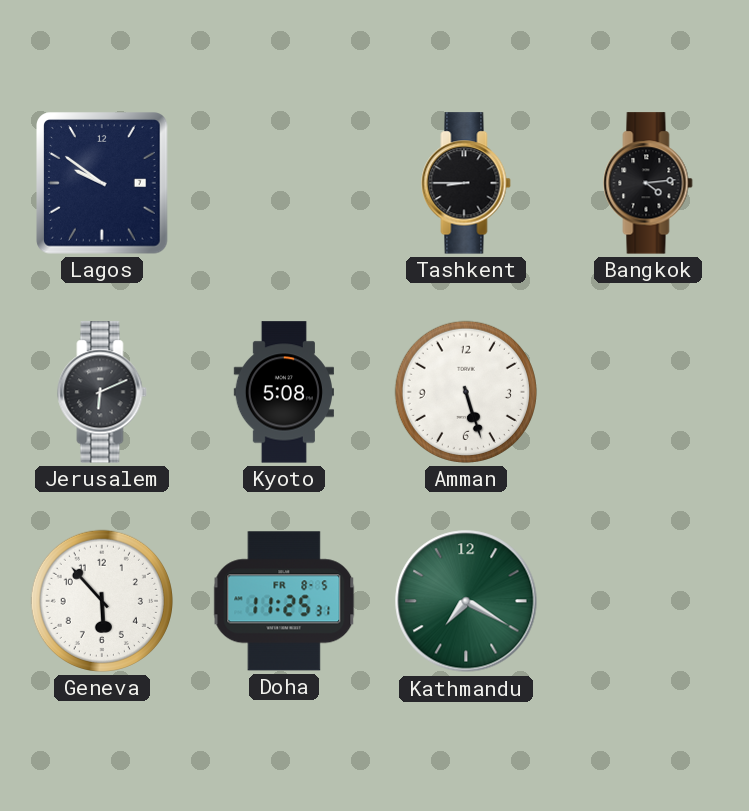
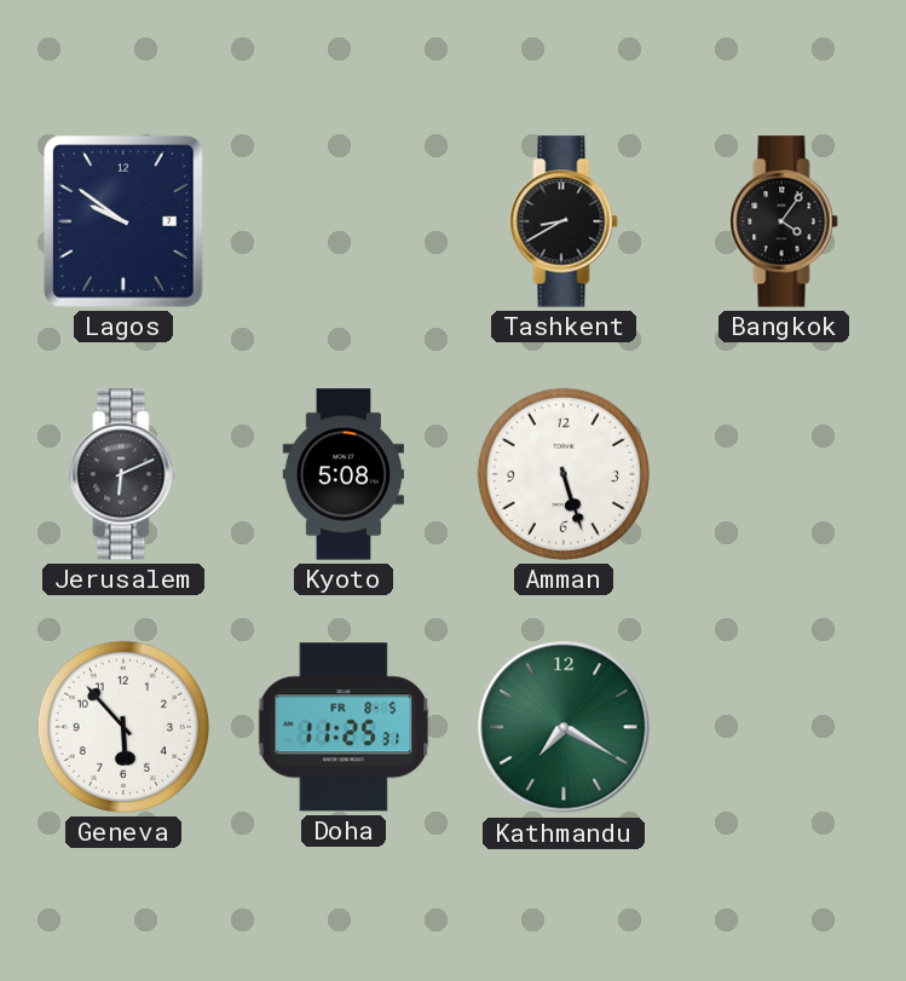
Tashkent: 8:45 -> 8:40
Bangkok: 4:14 -> 4:06
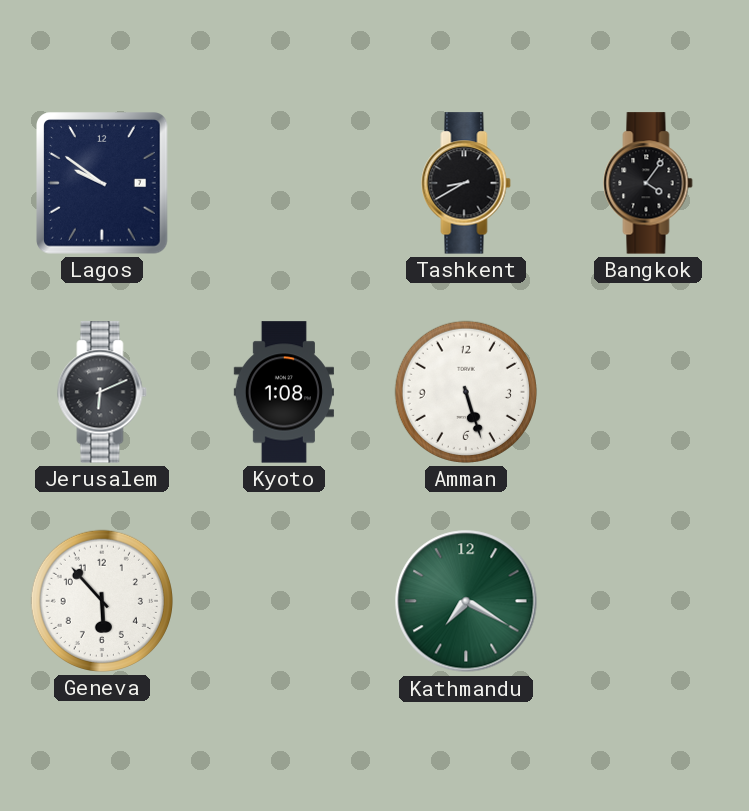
Kyoto: 5:08 -> 1:08
Doha: 11:25 -> none
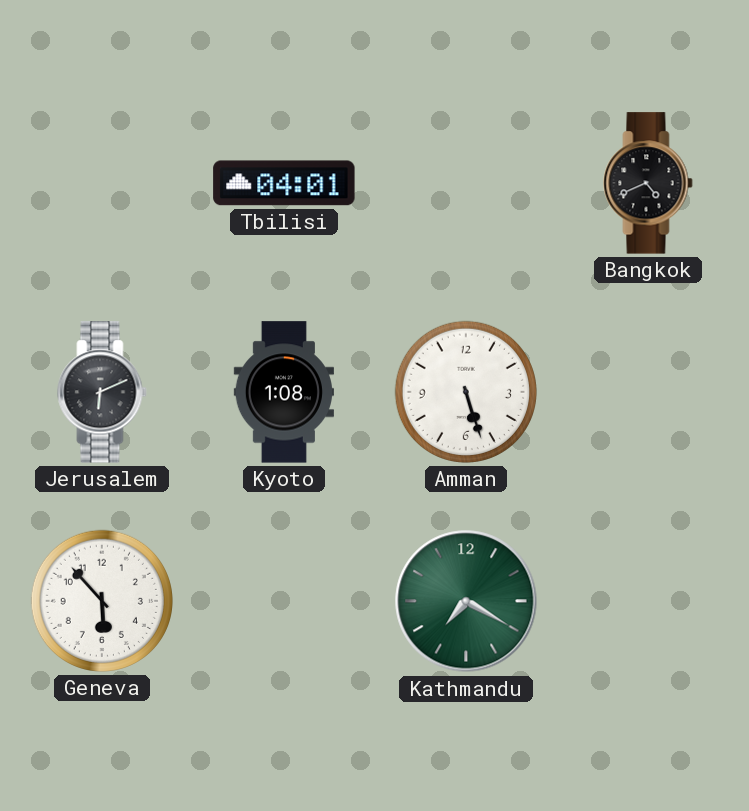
Lagos: 9:51 -> none
Tbilisi: none -> 04:01
Tashkent: 8:40 -> none
Bangkok: 4:06 -> 4:41
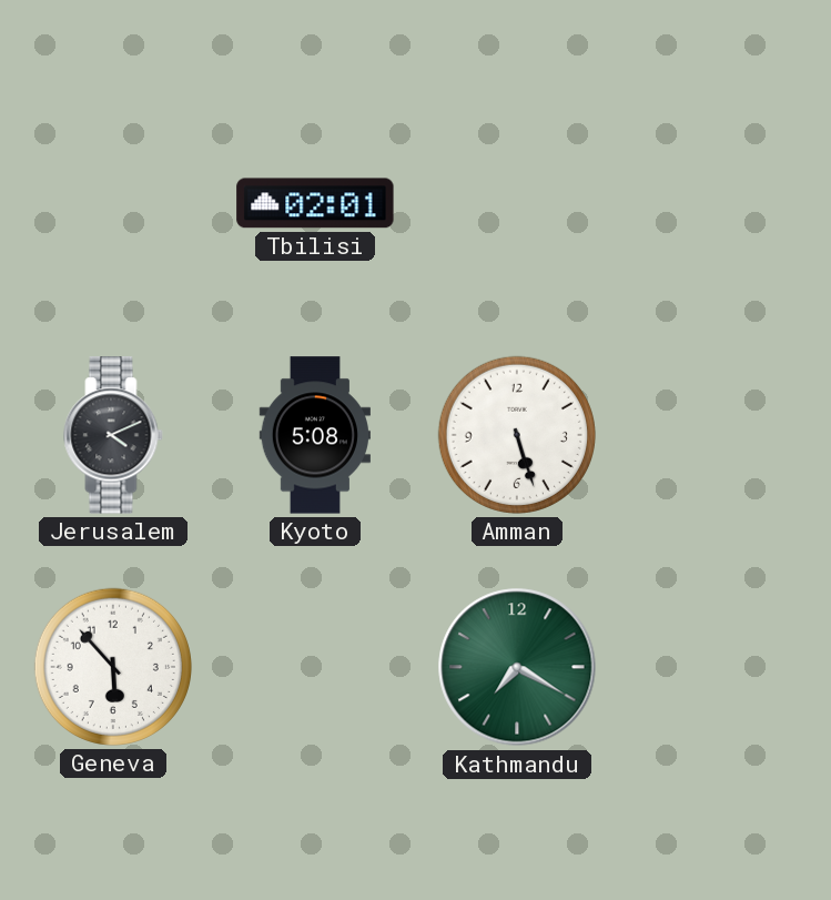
Tbilisi: 04:01 -> 02:01
Bangkok: 4:41 -> none
Jerusalem: 6:11 -> 4:11
Kyoto: 1:08 -> 5:08
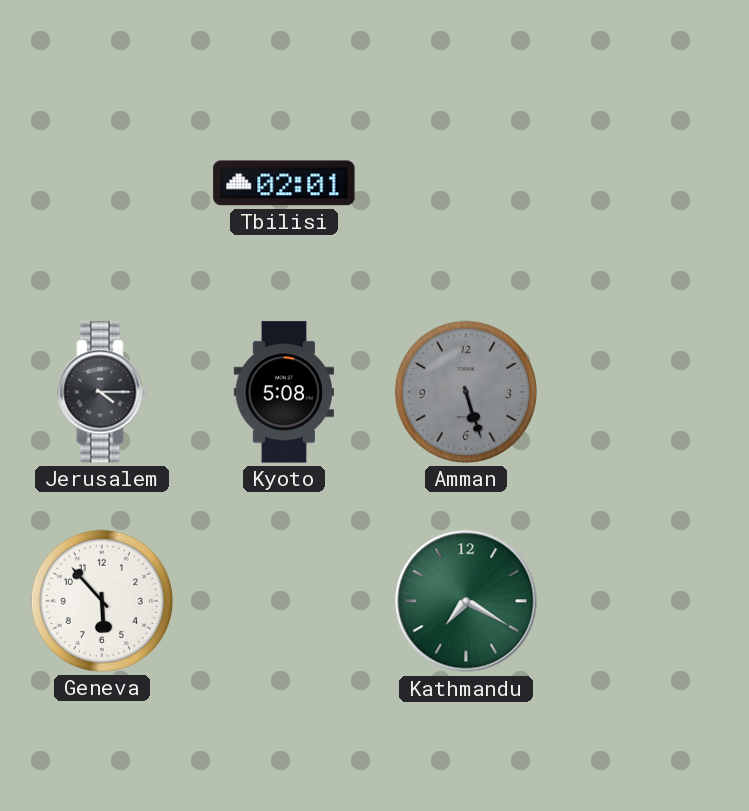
Jerusalem: 4:11 -> 4:15
Amman dial: white -> grey
